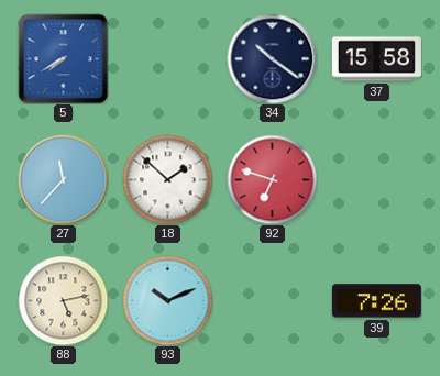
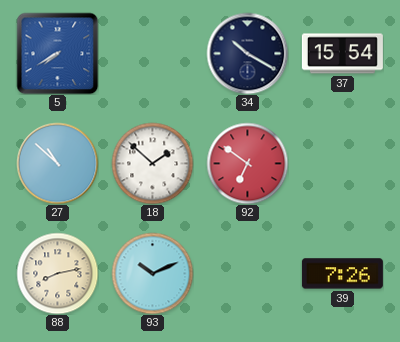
34: 10:21 -> 10:20
37: 15:58 -> 15:54
27: 11:37 -> 10:52
92: 6:48 -> 6:51
88: 5:13 -> 8:13
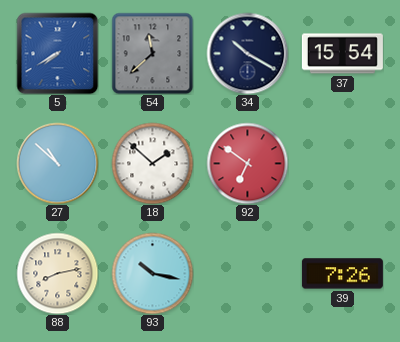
54: none -> 11:38
93: 10:11 -> 10:17
